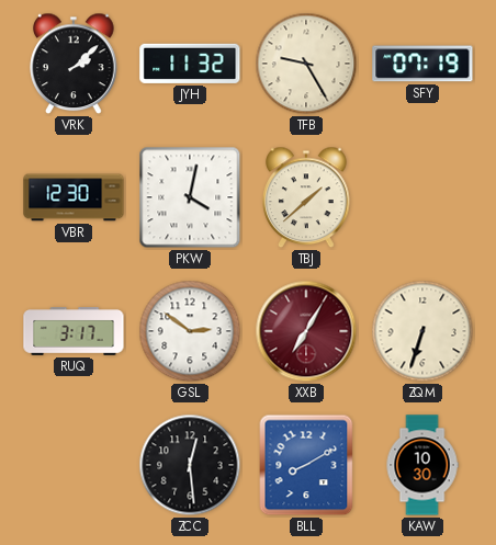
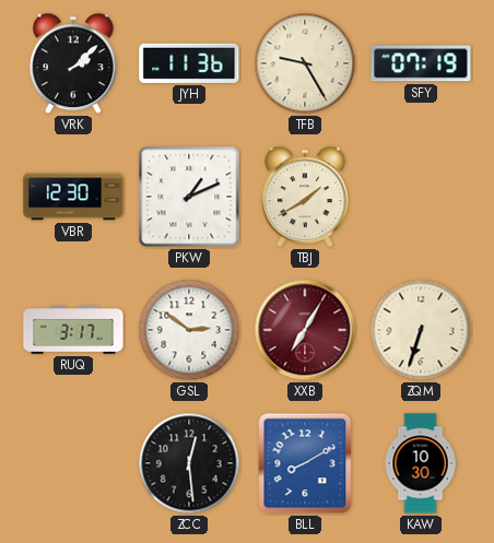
JYH: 11:32 -> 11:36
PKW: 4:02 -> 1:11
TBJ: 1:38 -> 1:40
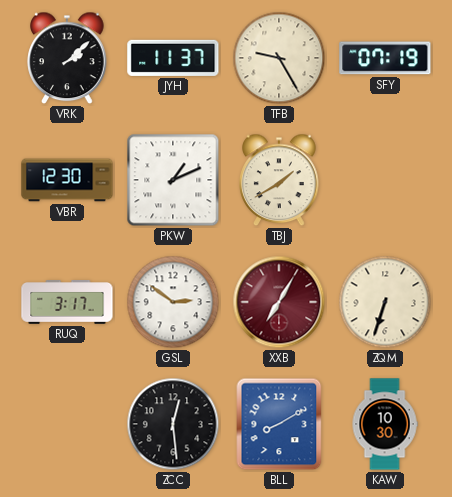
JYH: 11:36 -> 11:37
